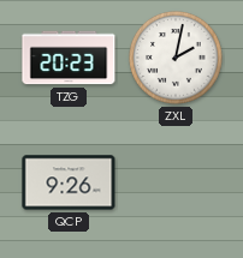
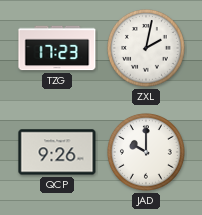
TZG: 20:23 -> 17:23
JAD: none -> 10:00
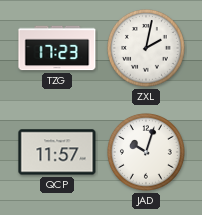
QCP: 9:26 -> 11:57
JAD: 10:00 -> 10:03
